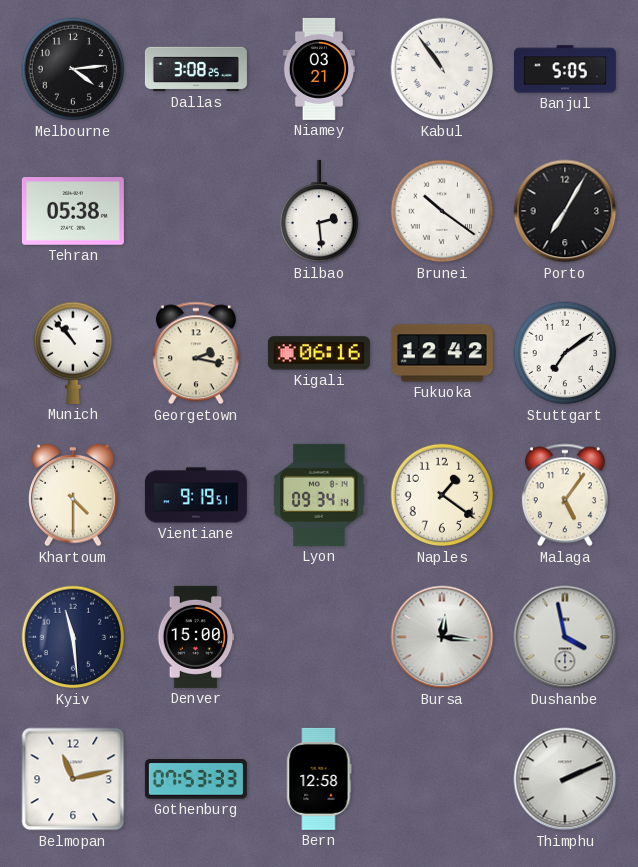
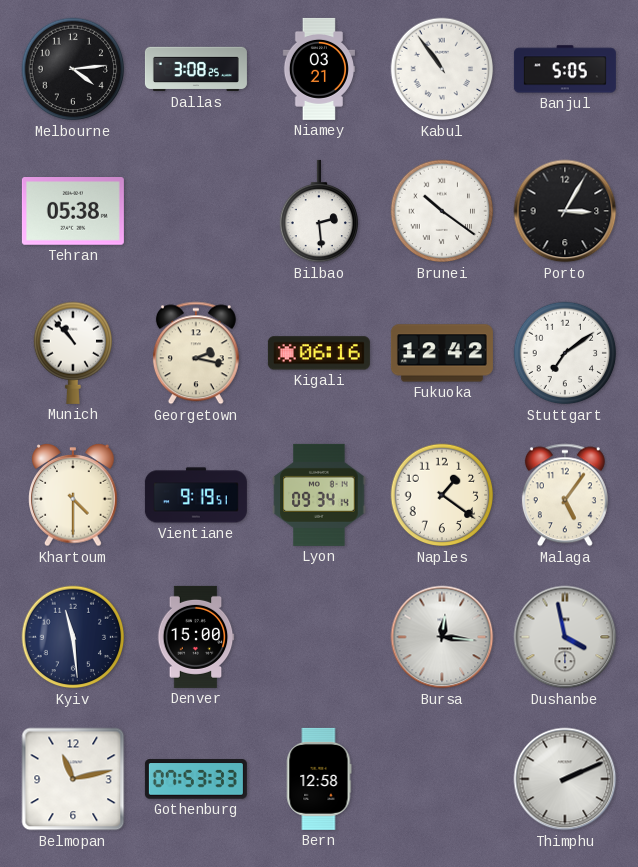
Porto: 7:05 -> 3:05
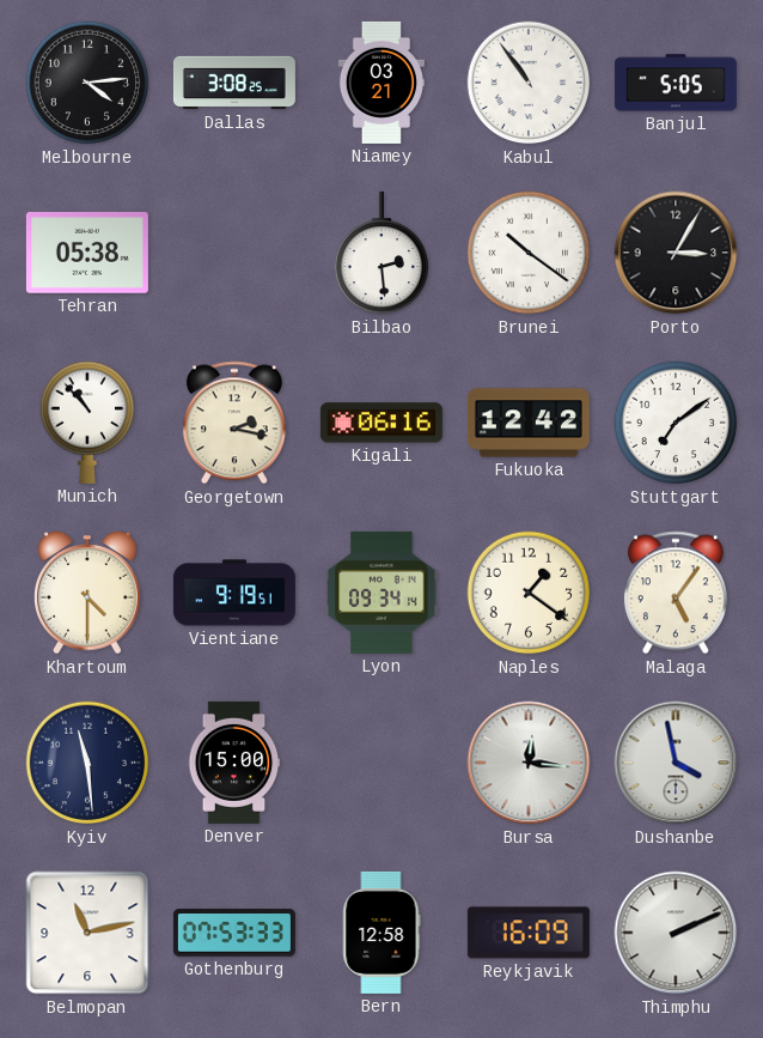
Reykjavik: none -> 16:09
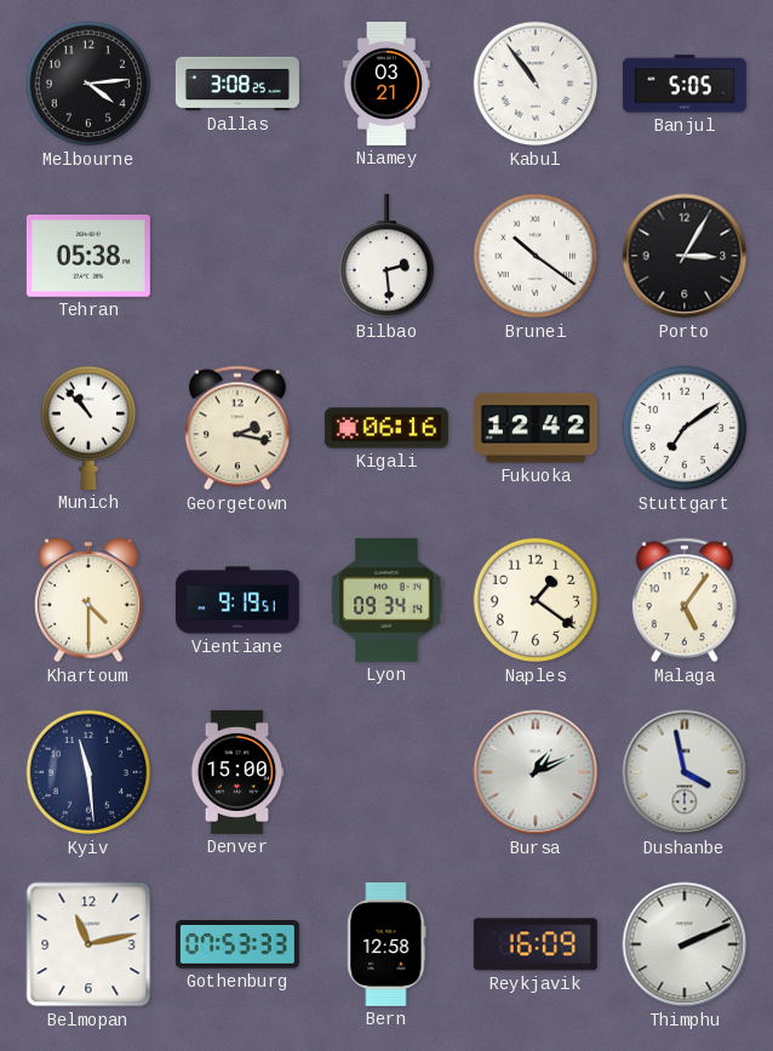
Bursa: 12:16 -> 1:11
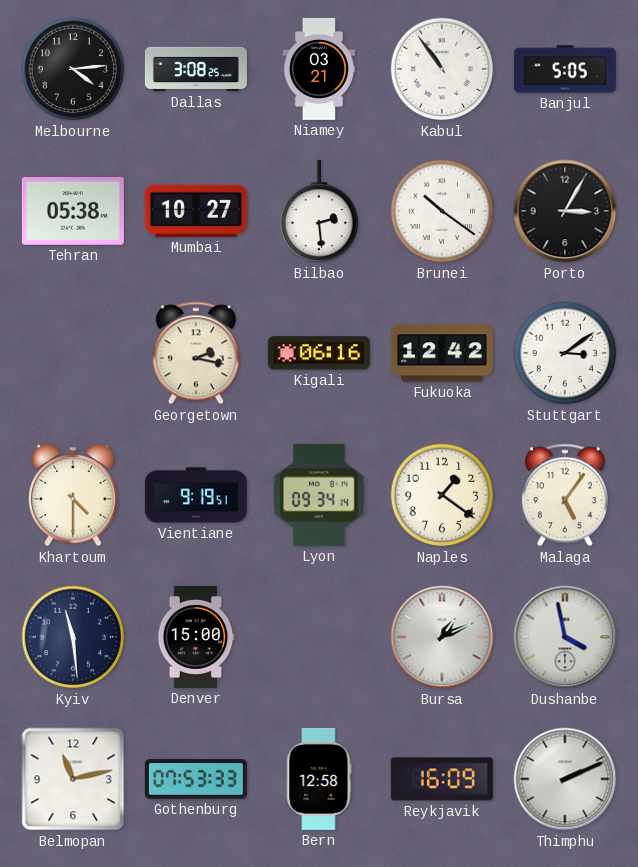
Mumbai: none -> 10:27
Munich: 10:53 -> none
Stuttgart: 7:09 -> 3:09
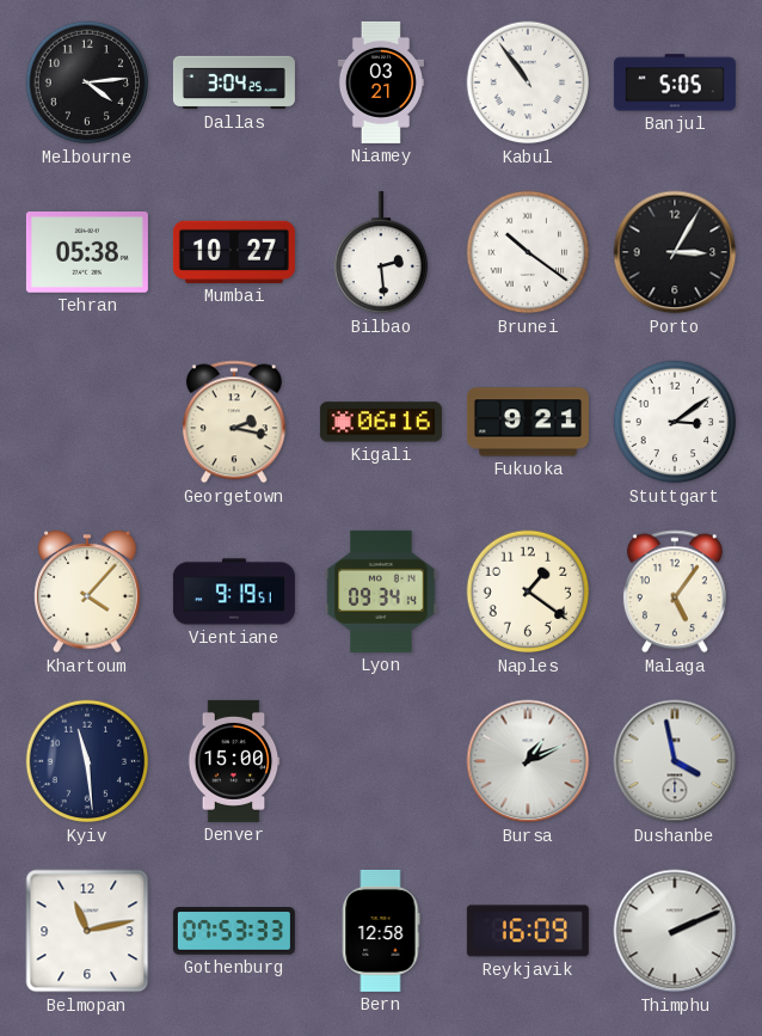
Dallas: 3:08 -> 3:04
Fukuoka: 12:42 -> 9:21
Khartoum: 4:30 -> 4:07
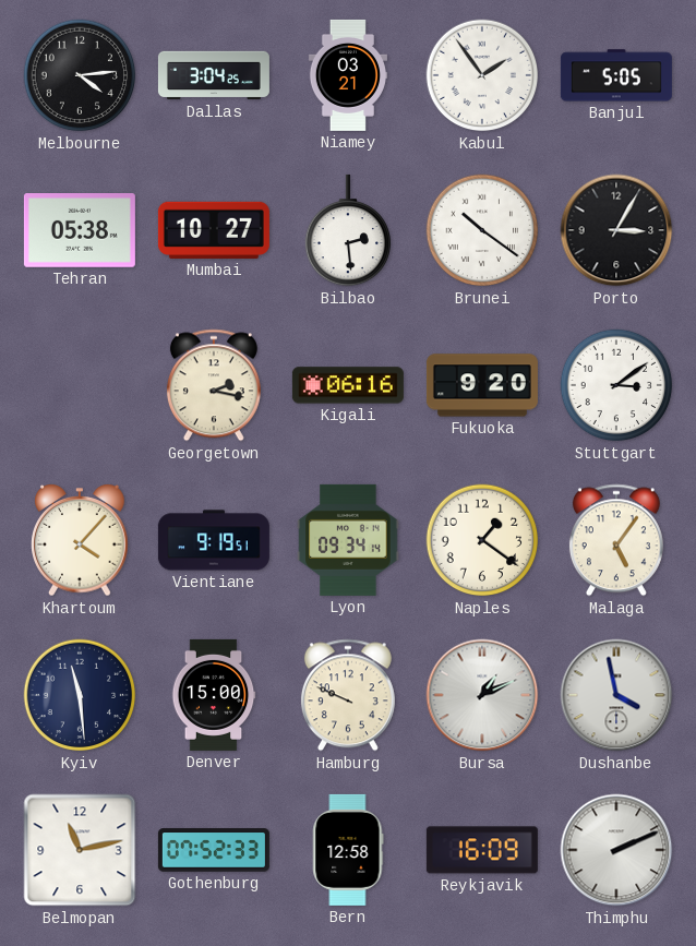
Kabul: 10:54 -> 1:54
Fukuoka: 9:21 -> 9:20
Hamburg: none -> 9:49
Gothenburg: 07:53 -> 07:52
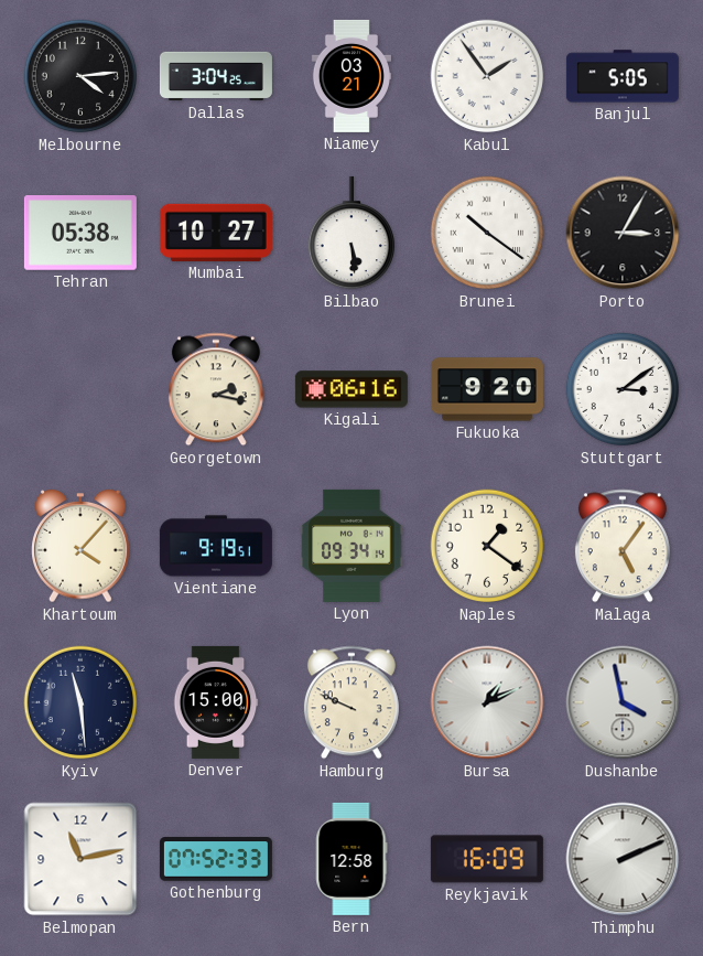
Bilbao: 2:29 -> 5:29
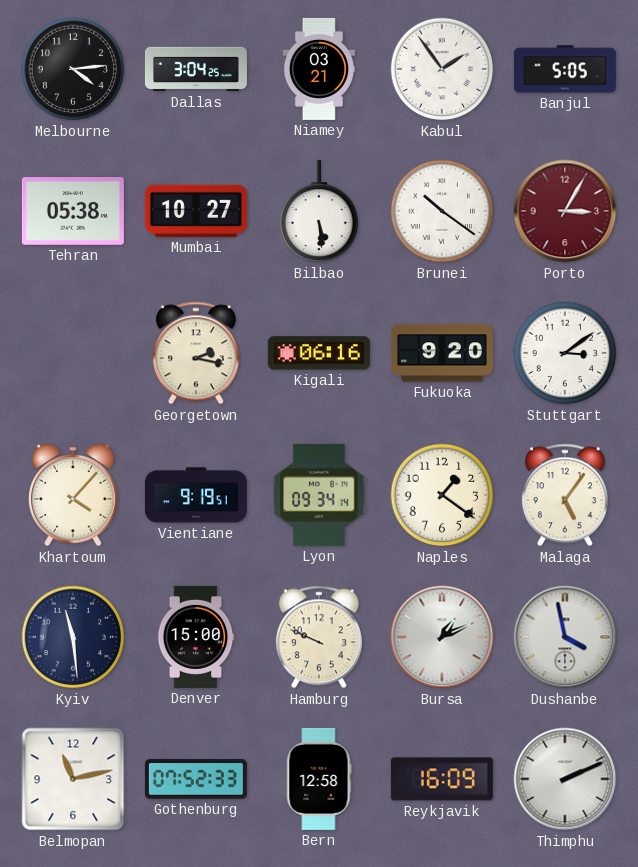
Porto dial: black -> burgundy
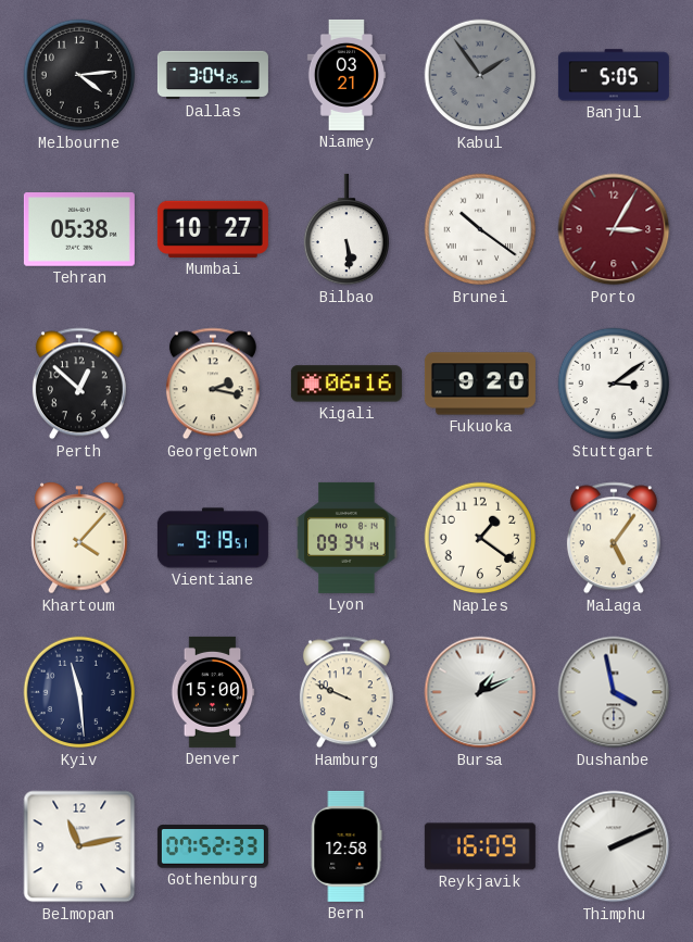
Kabul dial: white -> grey
Perth: none -> 12:52
